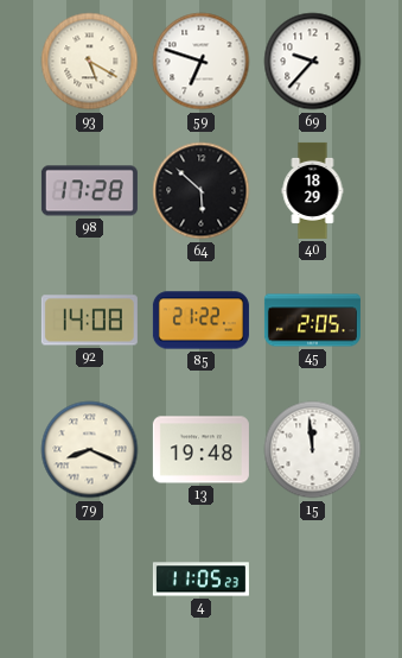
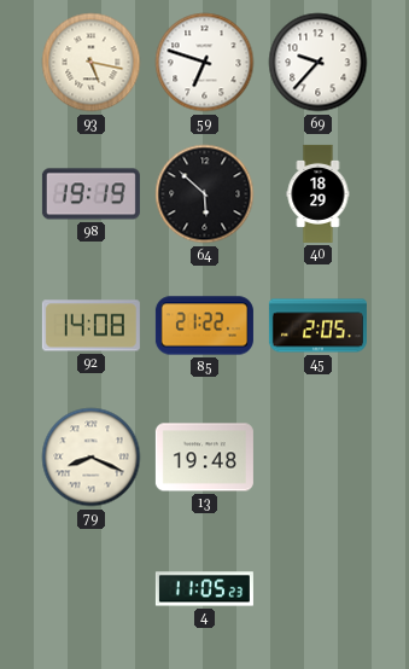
93: 5:20 -> 5:17
98: 17:28 -> 19:19
15: 11:59 -> none
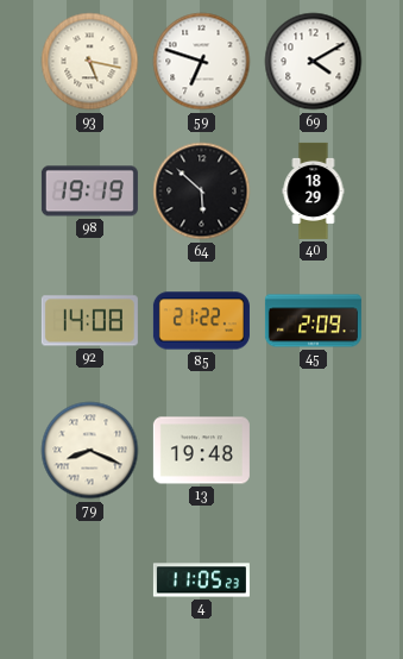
69: 9:37 -> 4:10
45: 2:05 -> 2:09
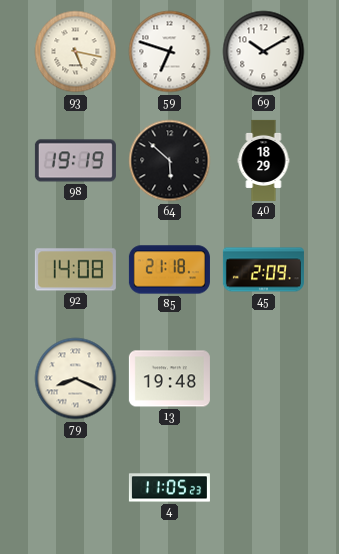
69: 4:10 -> 10:10
85: 21:22 -> 21:18
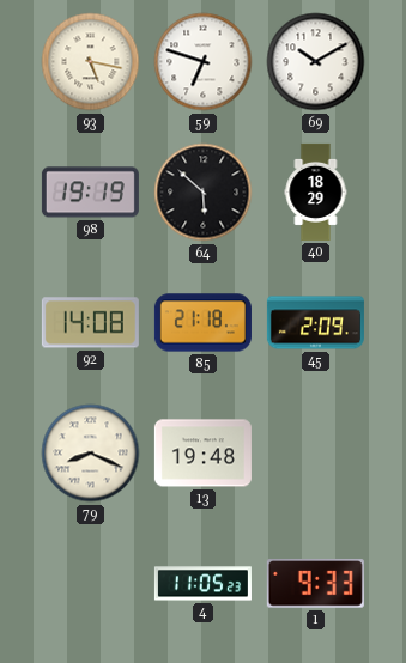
1: none -> 9:33
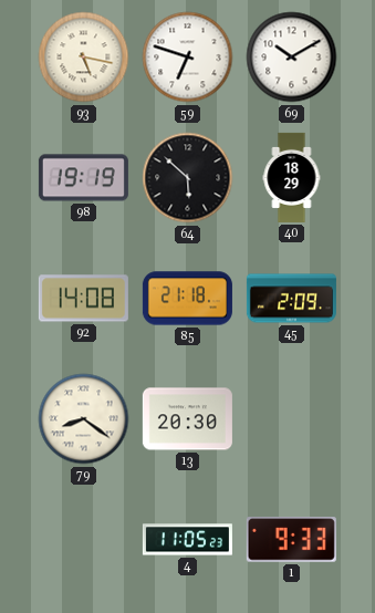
79: 8:19 -> 8:21
13: 19:48 -> 20:30
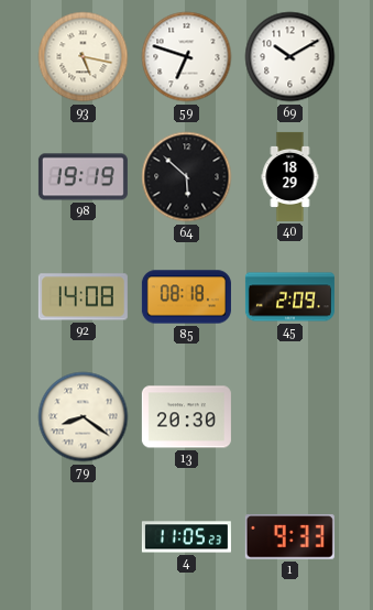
85: 21:18 -> 08:18
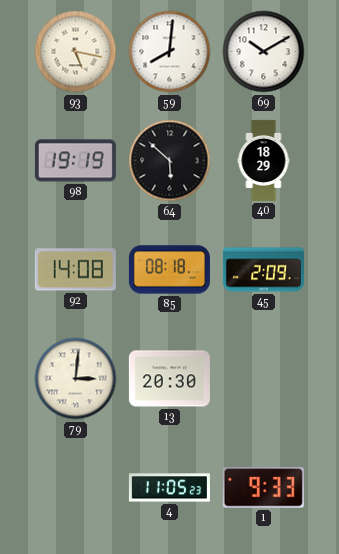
59: 6:48 -> 8:01
79: 8:21 -> 3:01
